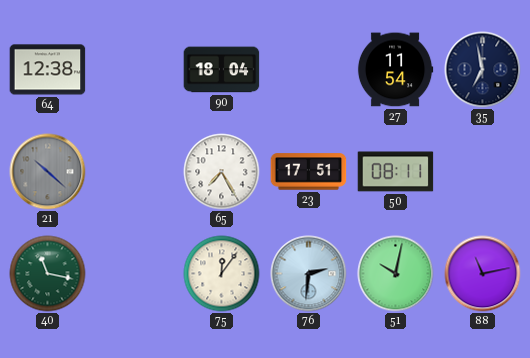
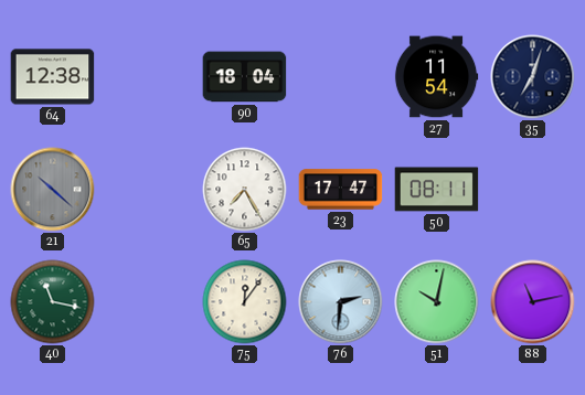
35: 6:58 -> 7:03
23: 17:51 -> 17:47
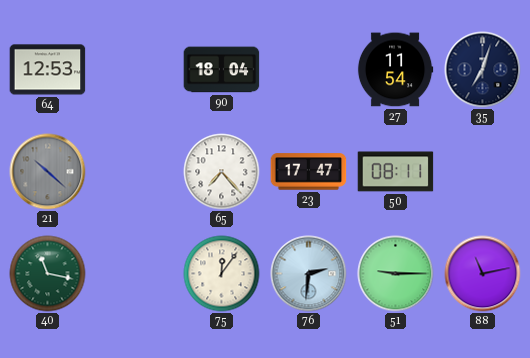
64: 12:38 -> 12:53
65: 7:25 -> 7:23
51: 10:02 -> 9:15
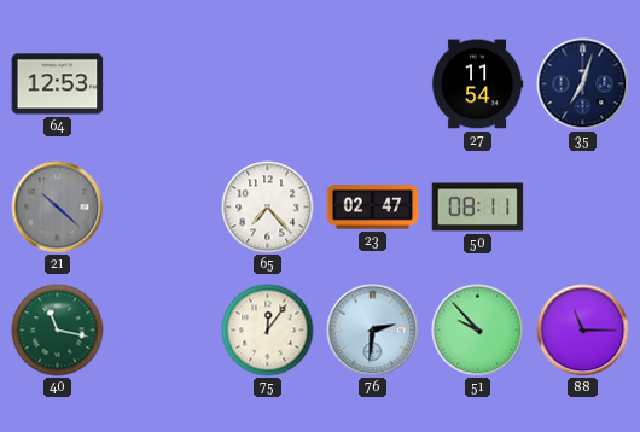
90: 18:04 -> none
23: 17:47 -> 02:47
51: 9:15 -> 9:53
88: 11:13 -> 11:15
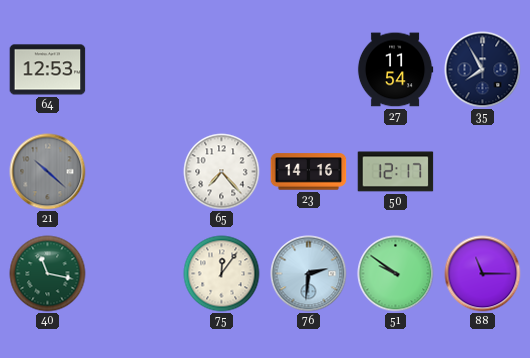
35: 7:03 -> 7:55
23: 02:47 -> 14:16
50: 08:11 -> 12:17
51: 9:53 -> 9:51
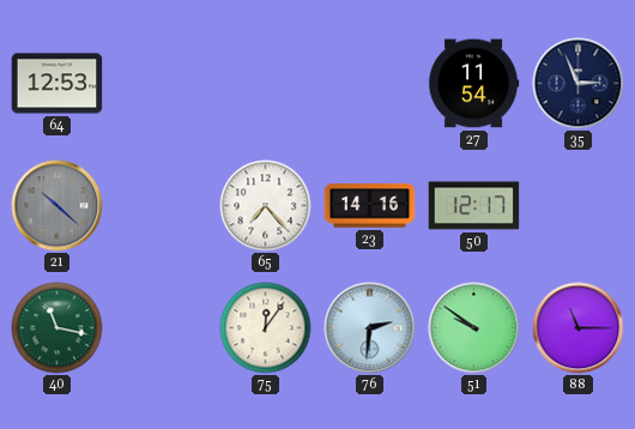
35: 7:55 -> 2:56
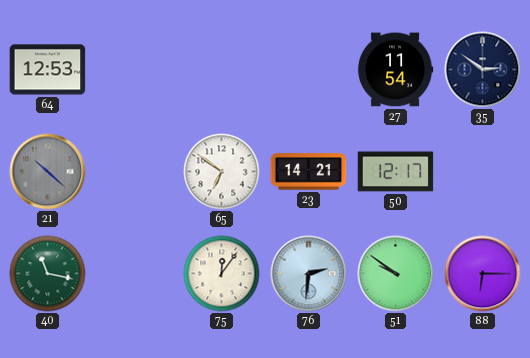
35: 2:56 -> 2:51
65: 7:23 -> 6:51
23: 14:16 -> 14:21
88: 11:15 -> 6:15
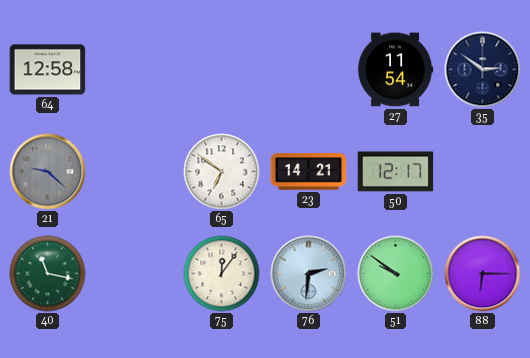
64: 12:53 -> 12:58
21: 10:22 -> 9:22
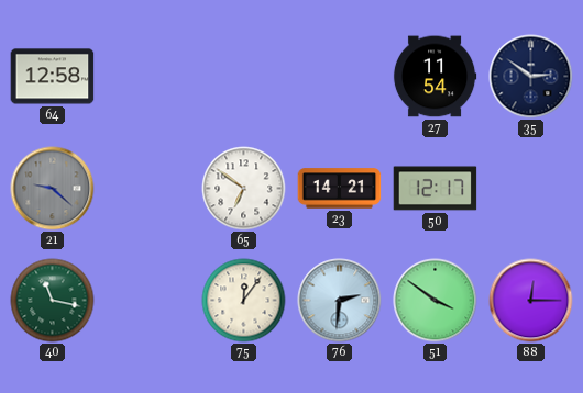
51: 9:51 -> 3:51
88: 6:15 -> 12:15
